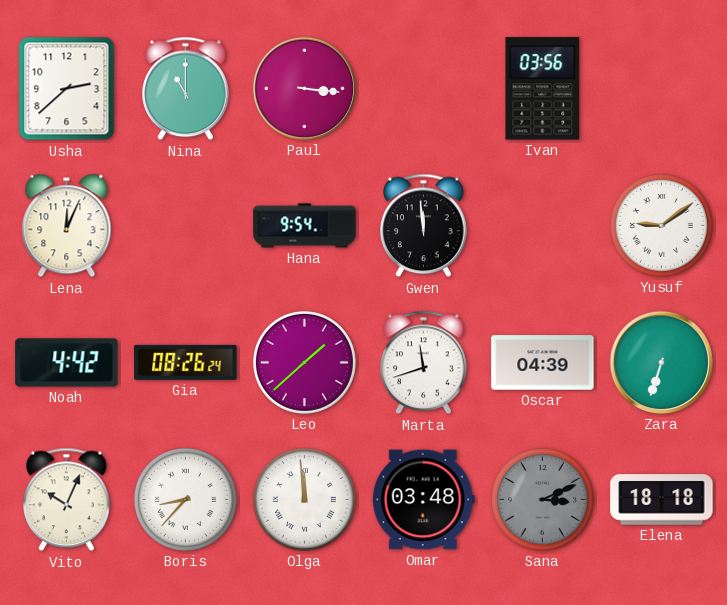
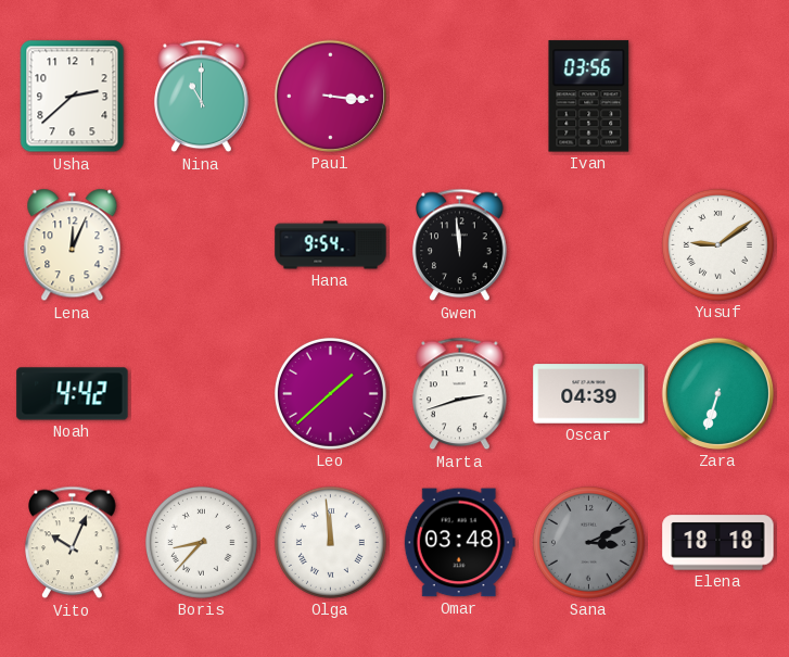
Gia: 08:26 -> none
Marta: 11:42 -> 2:42
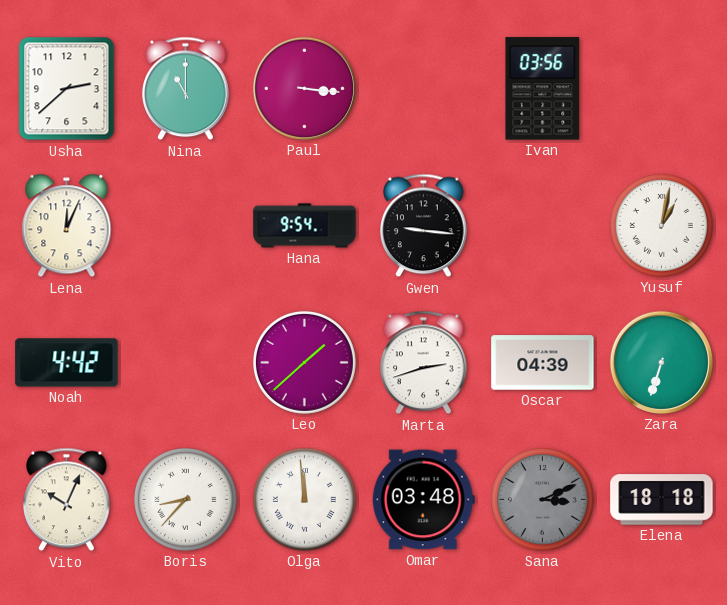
Gwen: 11:59 -> 9:16
Yusuf: 9:09 -> 1:02
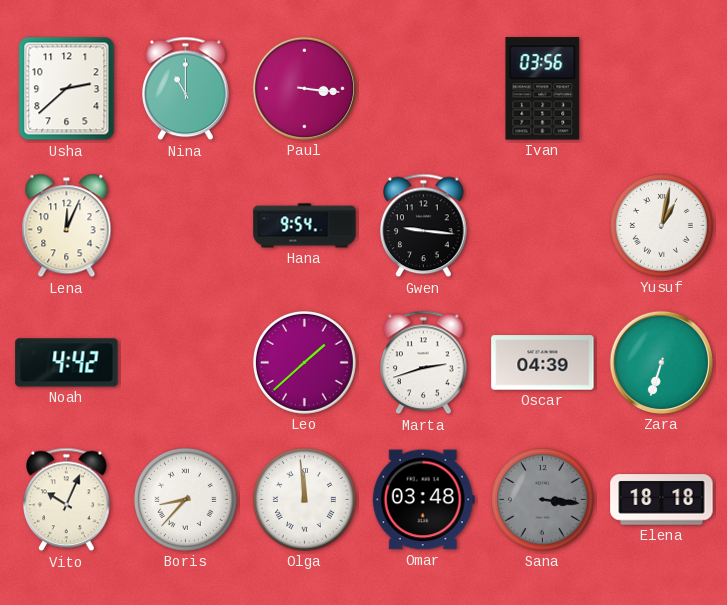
Sana: 3:11 -> 3:16
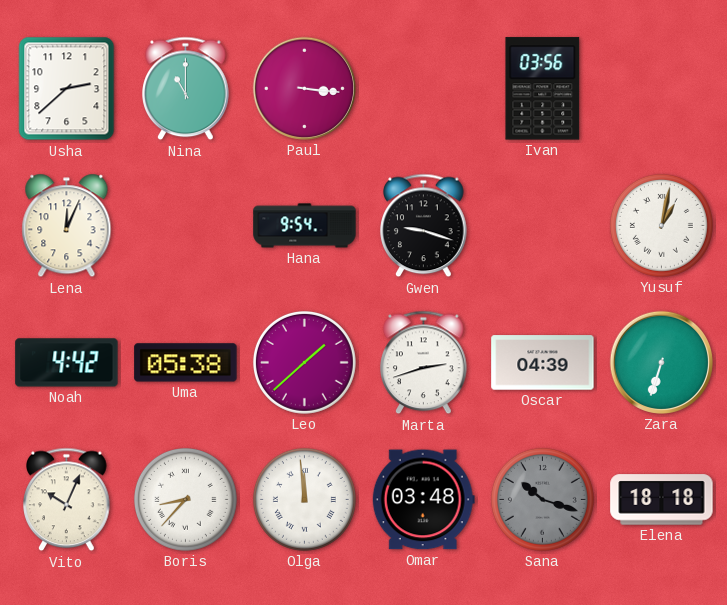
Gwen: 9:16 -> 9:18
Uma: none -> 05:38
Sana: 3:16 -> 10:18
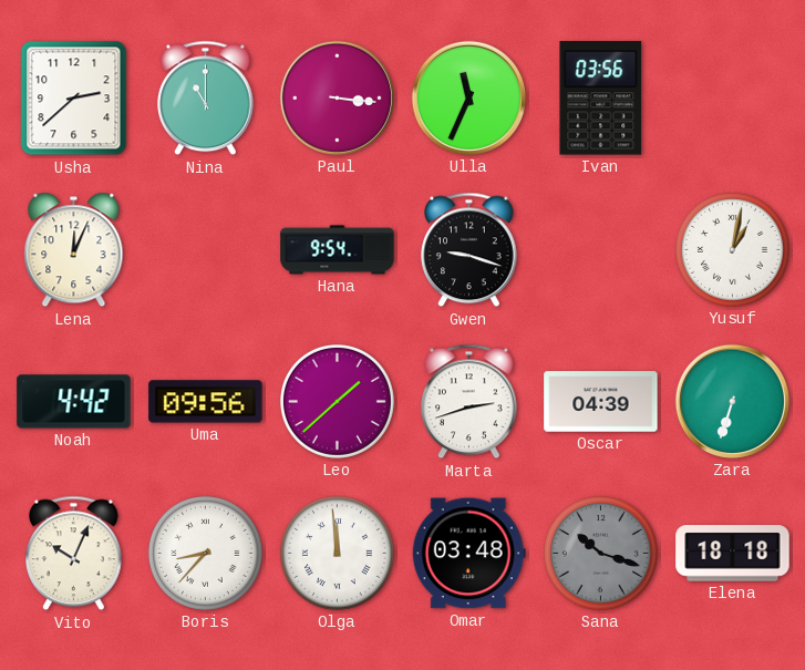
Ulla: none -> 11:34
Uma: 05:38 -> 09:56
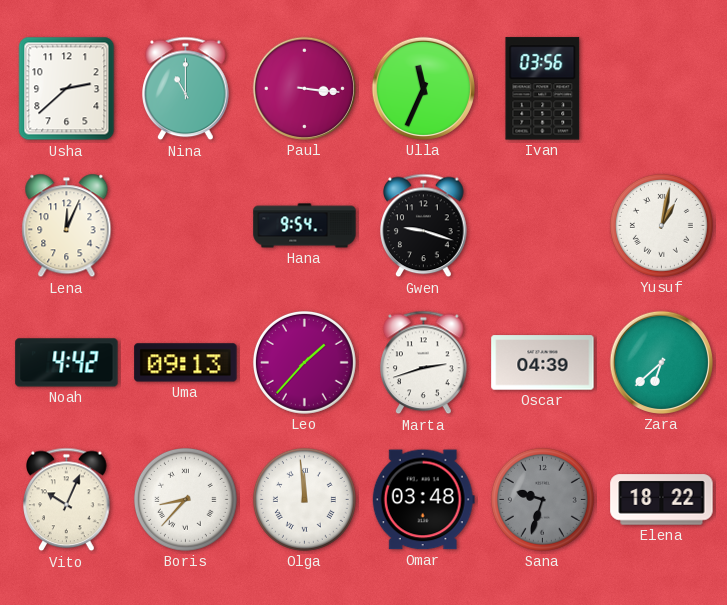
Uma: 09:56 -> 09:13
Leo: 1:38 -> 1:37
Zara: 6:33 -> 6:38
Sana: 10:18 -> 9:33
Elena: 18:18 -> 18:22
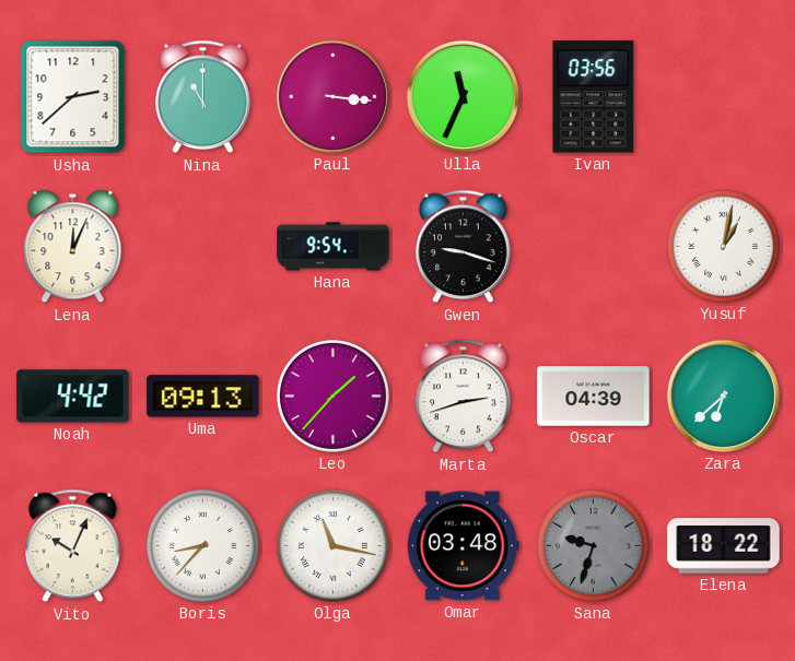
Olga: 11:59 -> 11:17
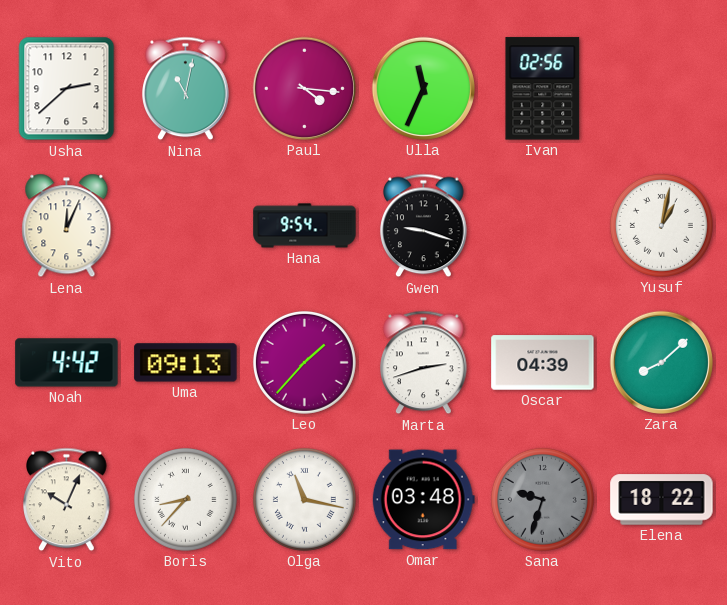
Nina: 11:00 -> 11:02
Paul: 3:16 -> 4:16
Ivan: 03:56 -> 02:56
Zara: 6:38 -> 8:08
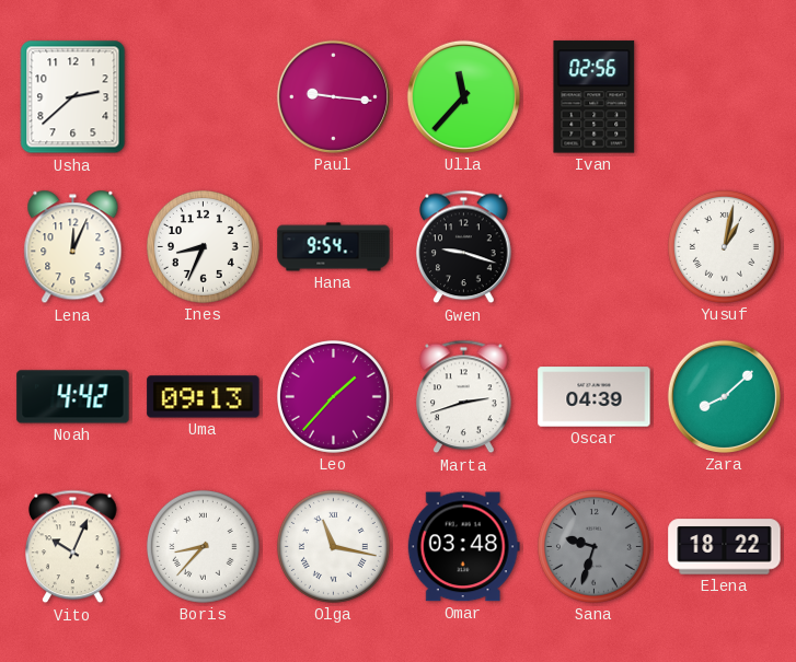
Nina: 11:02 -> none
Paul: 4:16 -> 9:16
Ulla: 11:34 -> 11:37
Ines: none -> 8:34
